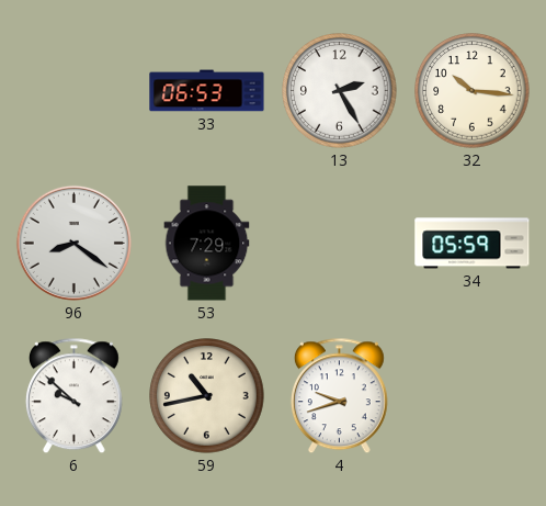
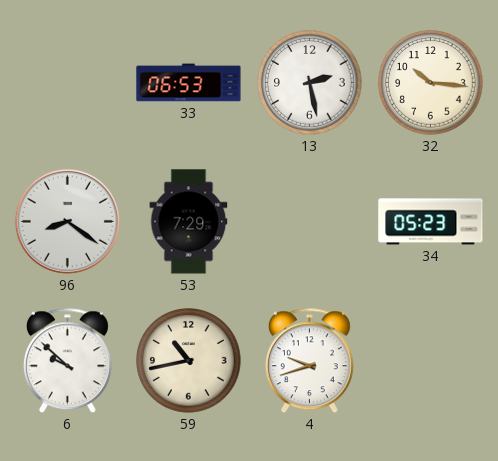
13: 2:25 -> 2:28
34: 05:59 -> 05:23
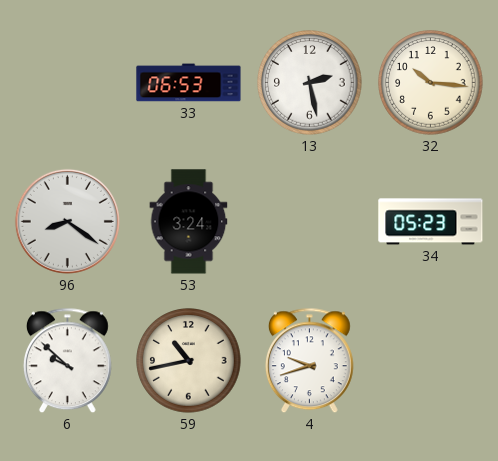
53: 7:29 -> 3:24
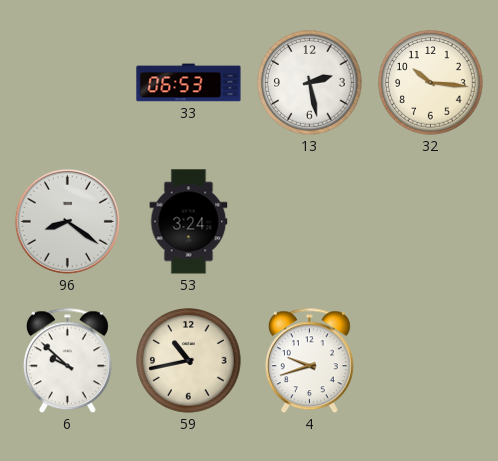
34: 05:23 -> none
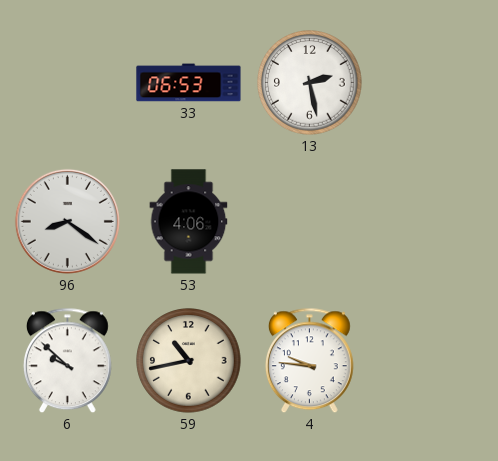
32: 10:16 -> none
53: 3:24 -> 4:06
4: 9:42 -> 9:46
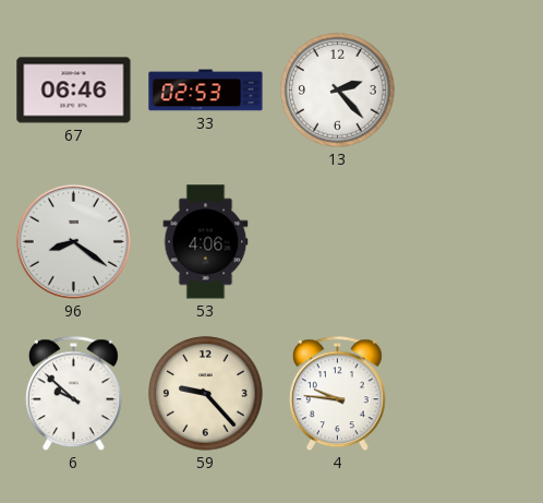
67: none -> 06:46
33: 06:53 -> 02:53
13: 2:28 -> 2:23
59: 10:43 -> 9:23
